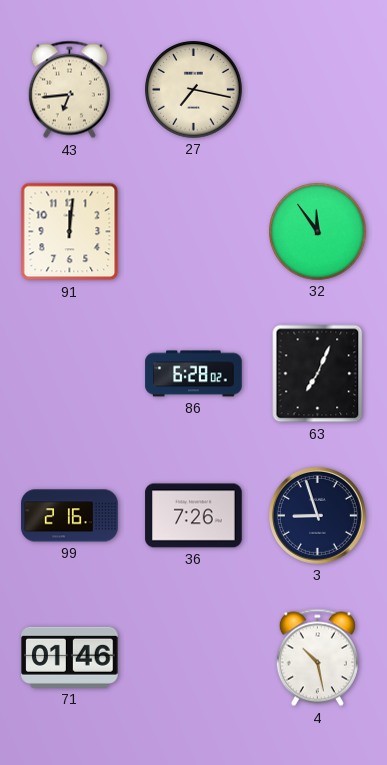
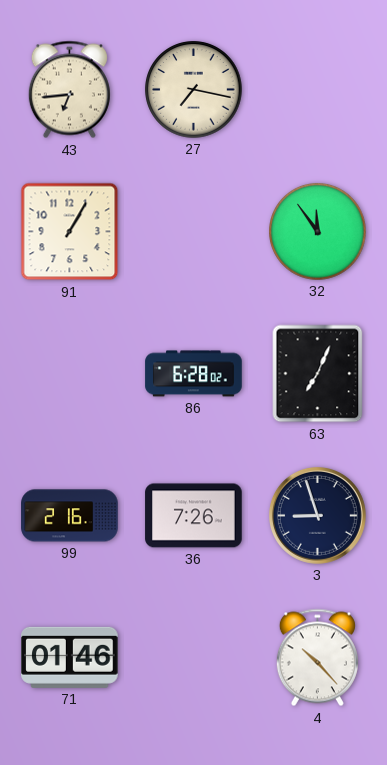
91: 12:01 -> 1:05
4: 10:28 -> 10:23
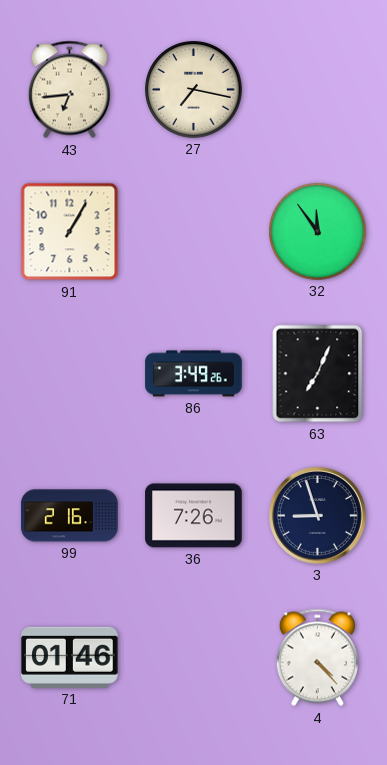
86: 6:28 -> 3:49
4: 10:23 -> 4:23
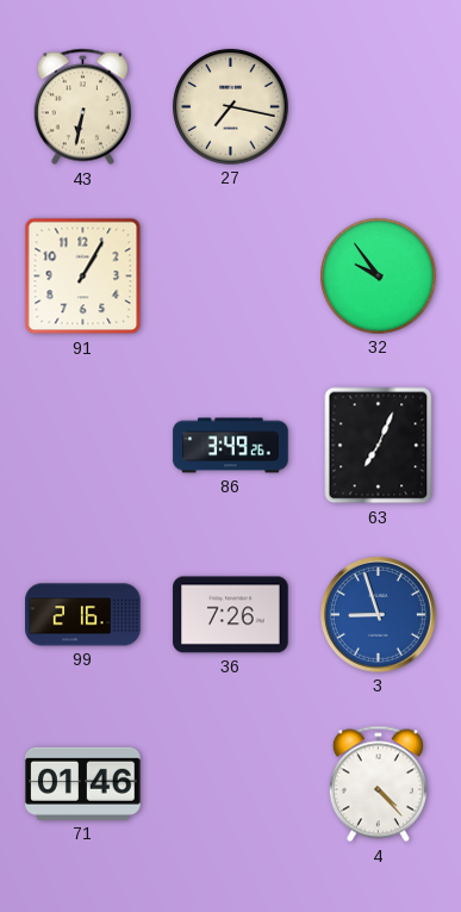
43: 6:44 -> 6:32
32: 11:54 -> 9:54
3 dial: navy -> blue
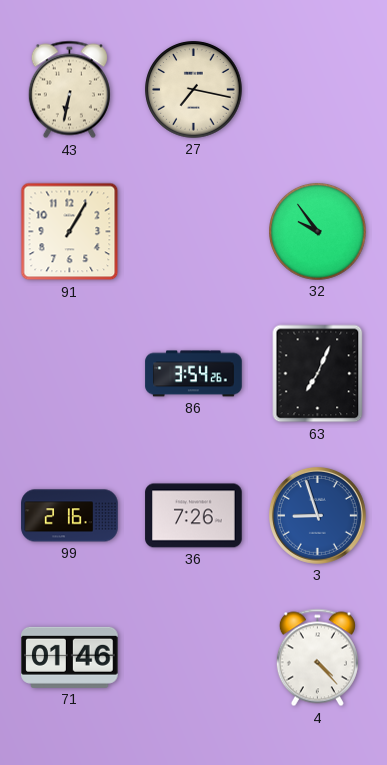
86: 3:49 -> 3:54
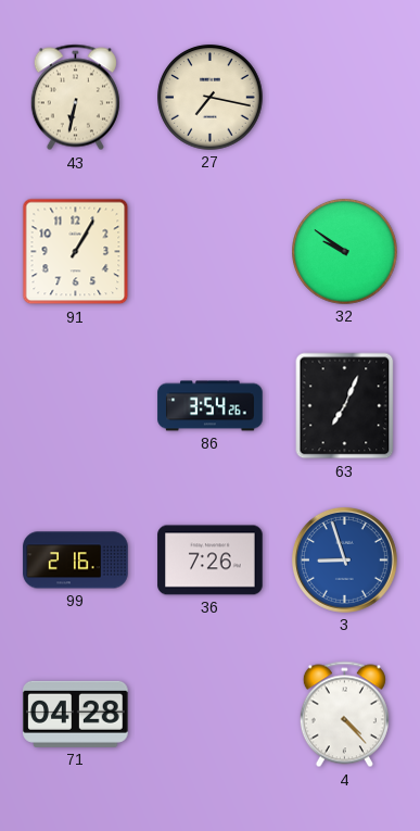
32: 9:54 -> 9:51
71: 01:46 -> 04:28
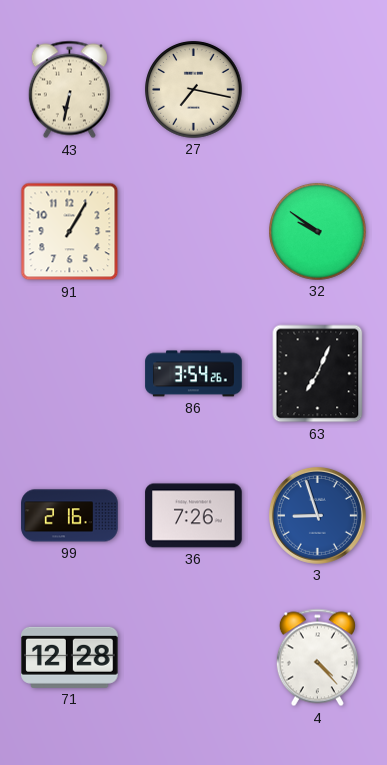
71: 04:28 -> 12:28
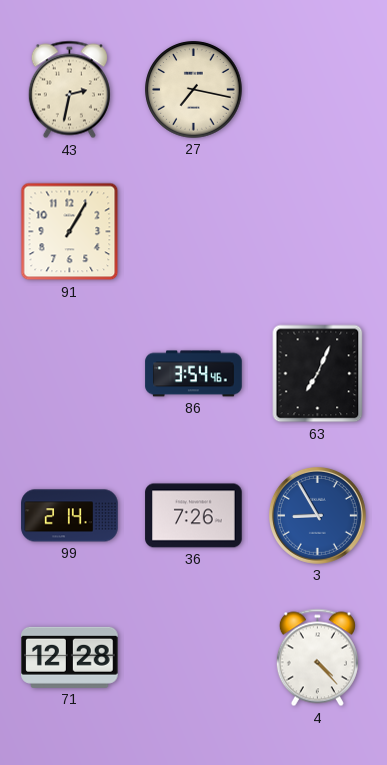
43: 6:32 -> 2:32
32: 9:51 -> none
86: 3:54:26 -> 3:54:46
99: 2:16 -> 2:14
3: 8:57 -> 8:55
